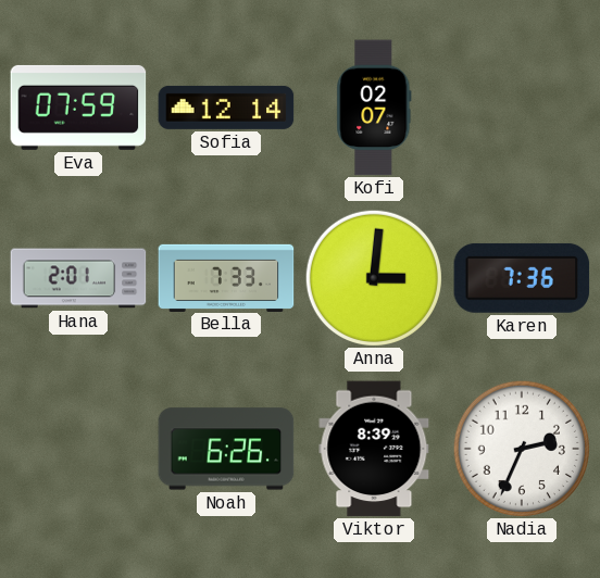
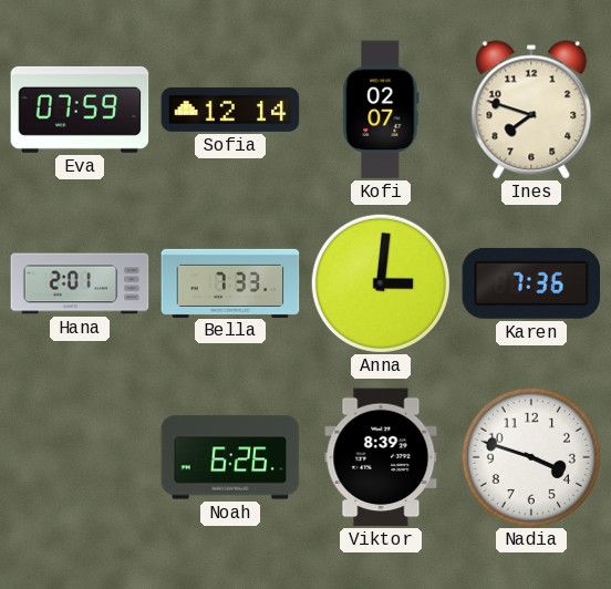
Ines: none -> 7:48
Nadia: 2:34 -> 3:48
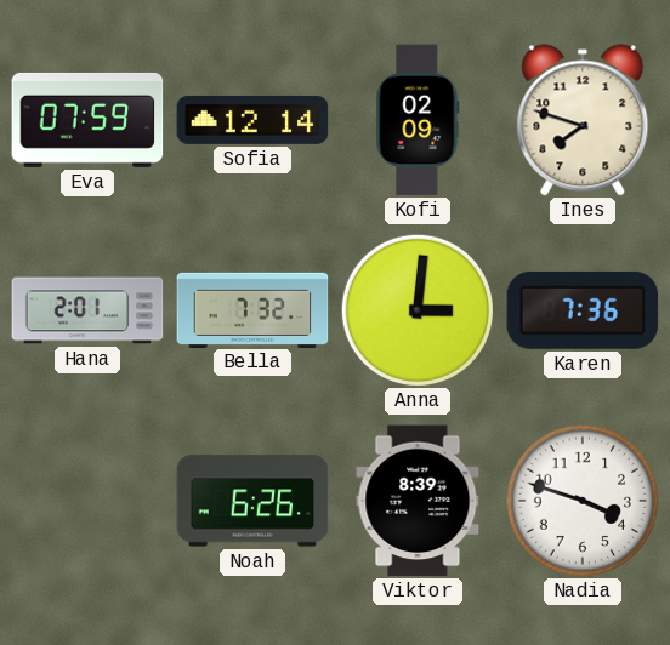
Kofi: 02:07 -> 02:09
Bella: 7:33 -> 7:32
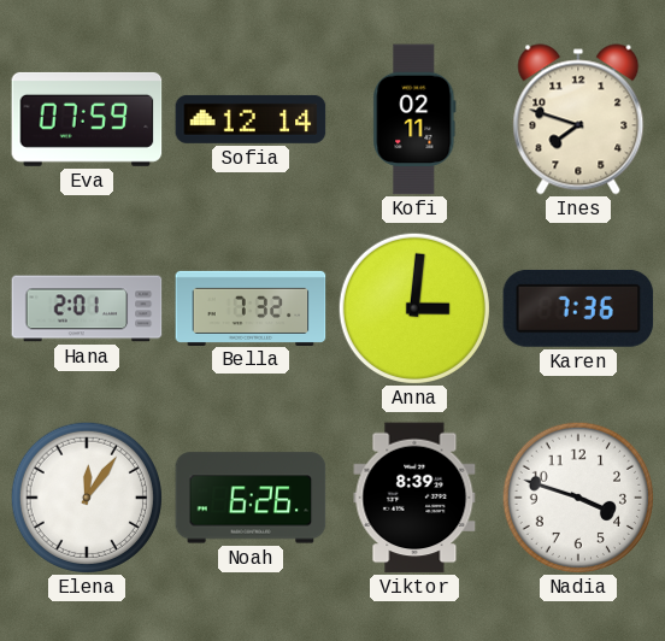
Kofi: 02:09 -> 02:11
Elena: none -> 12:06
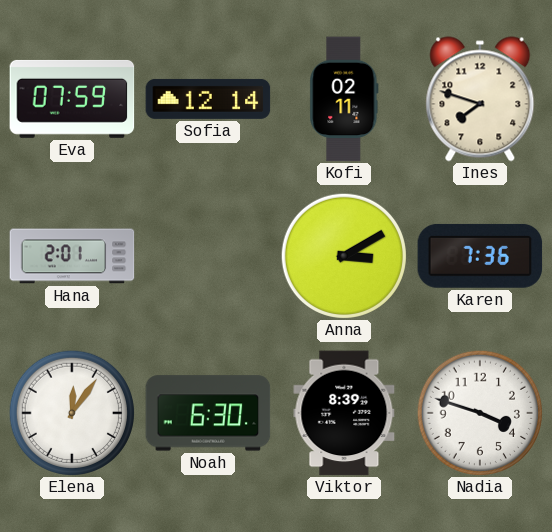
Bella: 7:32 -> none
Anna: 3:01 -> 3:10
Noah: 6:26 -> 6:30
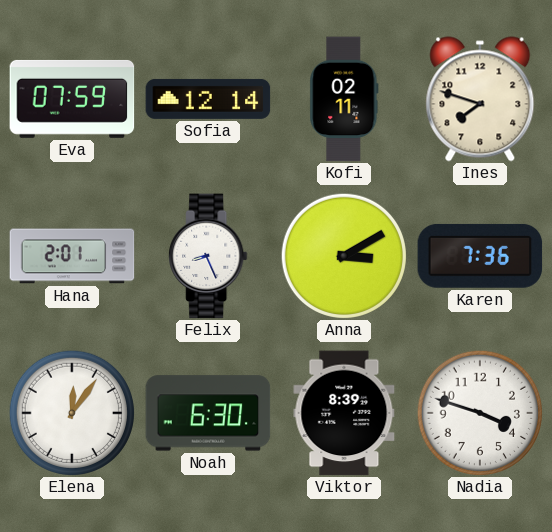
Felix: none -> 8:26
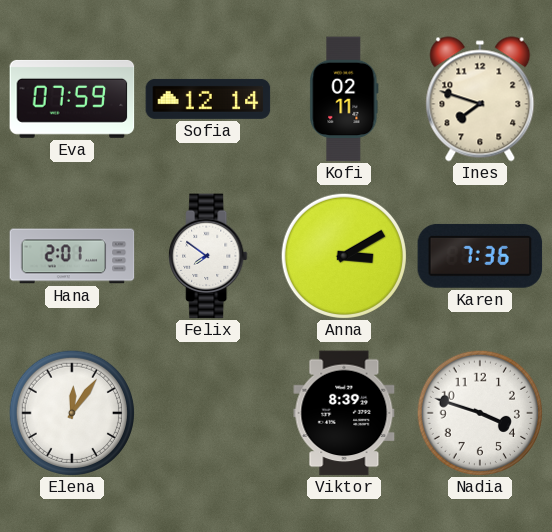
Felix: 8:26 -> 7:51
Noah: 6:30 -> none
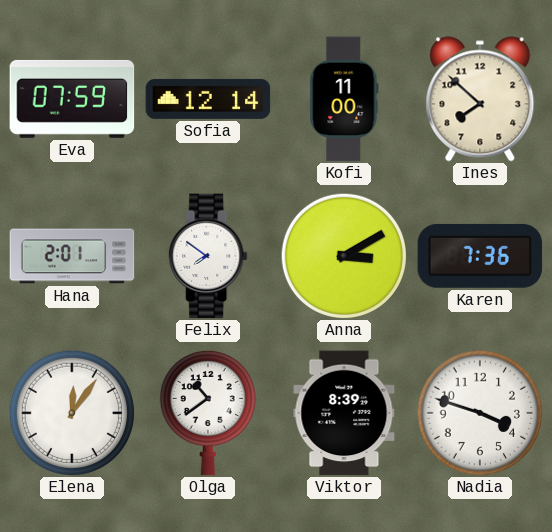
Kofi: 02:11 -> 11:00
Ines: 7:48 -> 7:52
Olga: none -> 10:39
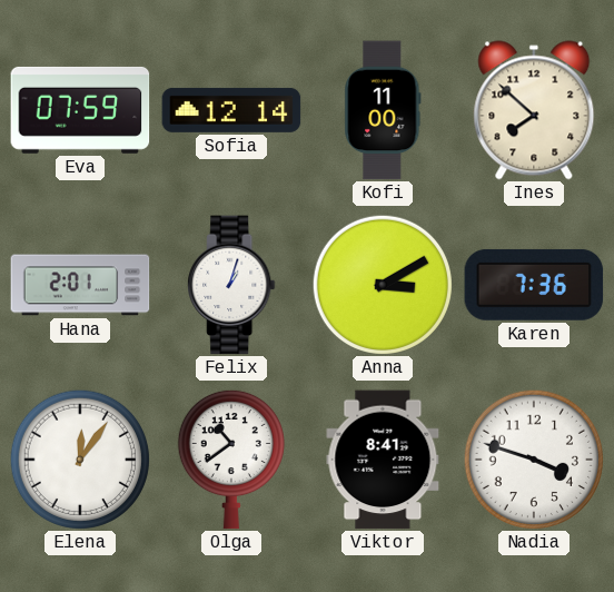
Felix: 7:51 -> 1:03
Viktor: 8:39 -> 8:41
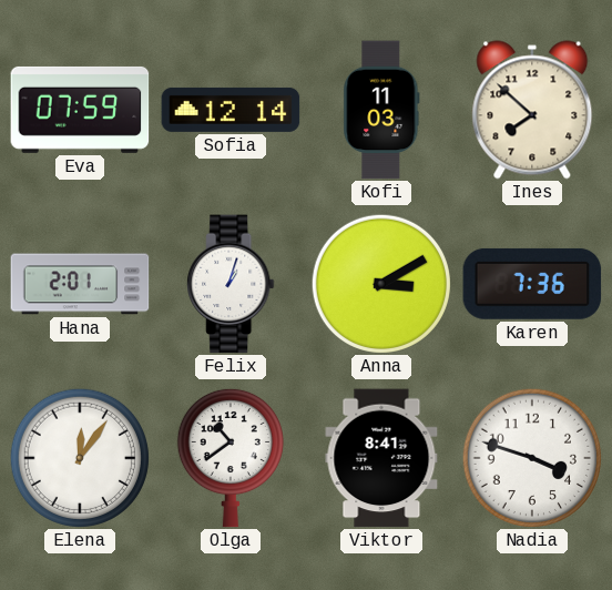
Kofi: 11:00 -> 11:03
